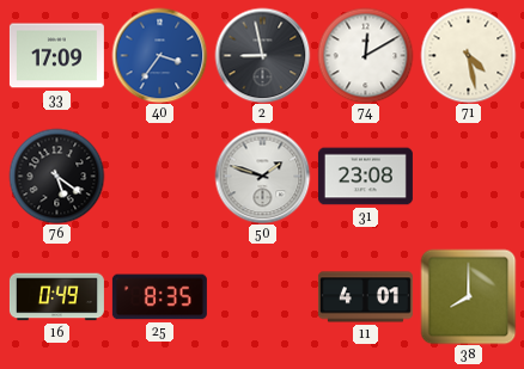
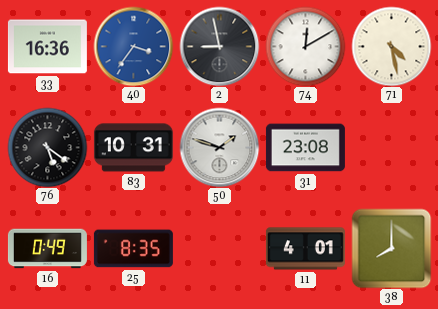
33: 17:09 -> 16:36
83: none -> 10:31
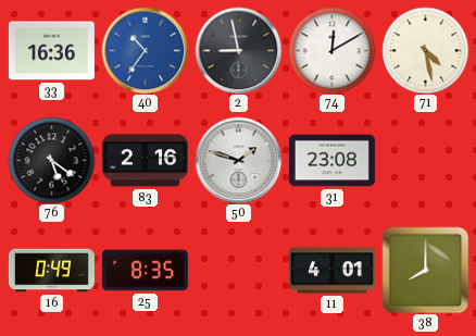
40: 3:36 -> 10:36
83: 10:31 -> 2:16
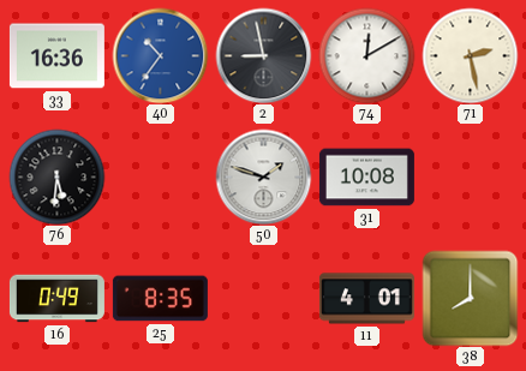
71: 4:28 -> 2:28
76: 5:21 -> 5:31
83: 2:16 -> none
31: 23:08 -> 10:08
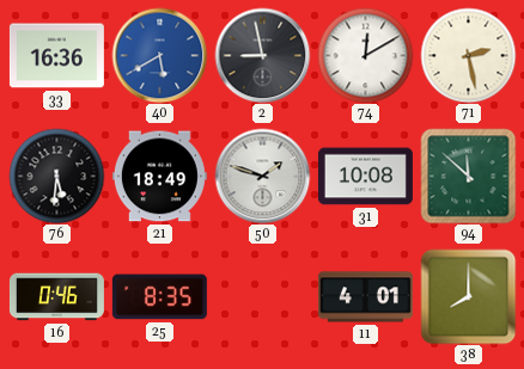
40: 10:36 -> 5:40
21: none -> 18:49
94: none -> 11:52
16: 0:49 -> 0:46
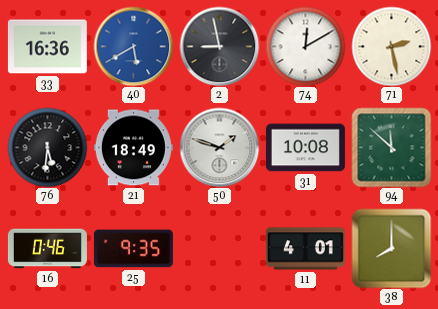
25: 8:35 -> 9:35
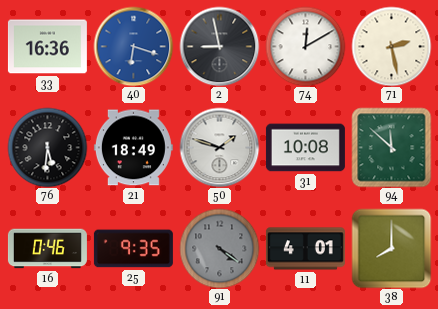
40: 5:40 -> 6:18
91: none -> 4:21
